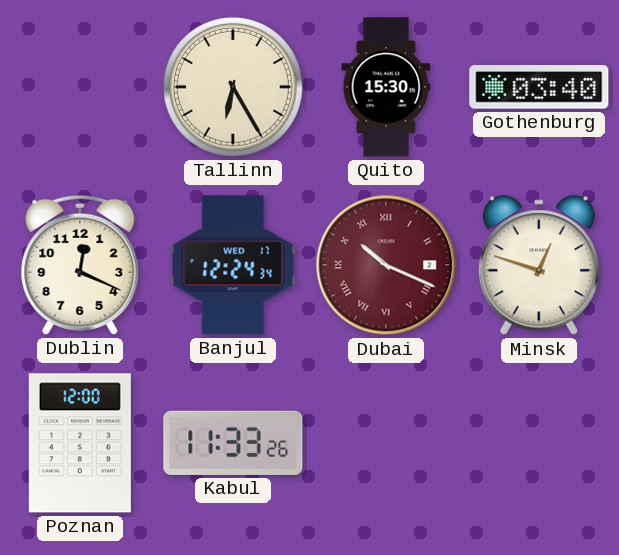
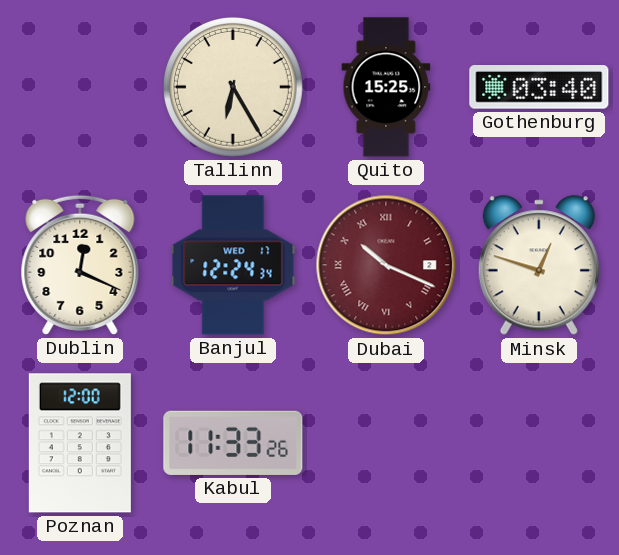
Quito: 15:30 -> 15:25
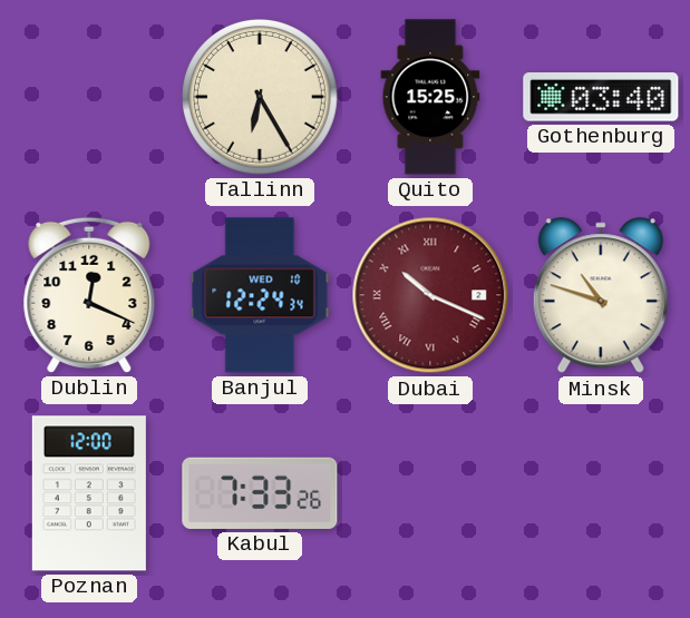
Banjul date: WED 17 -> WED 10
Minsk: 12:48 -> 10:48
Kabul: 11:33 -> 7:33
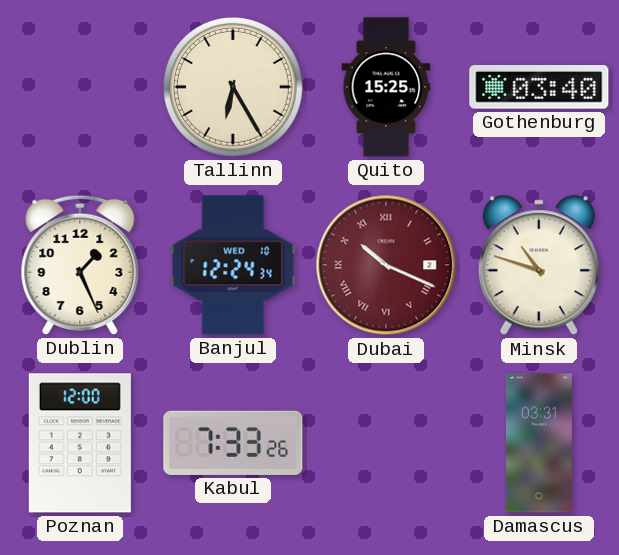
Dublin: 12:19 -> 1:26
Damascus: none -> 03:31
